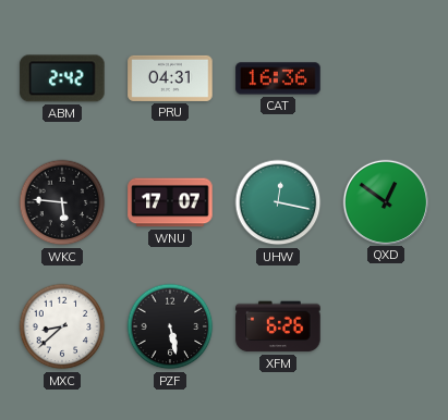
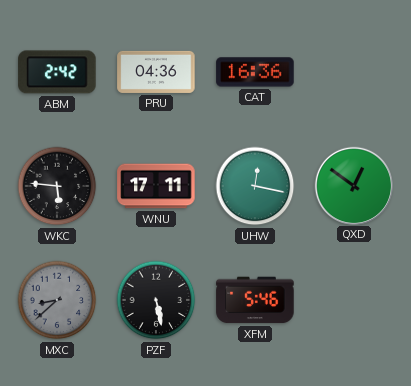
PRU: 04:31 -> 04:36
WNU: 17:07 -> 17:11
MXC dial: white -> grey
XFM: 6:26 -> 5:46
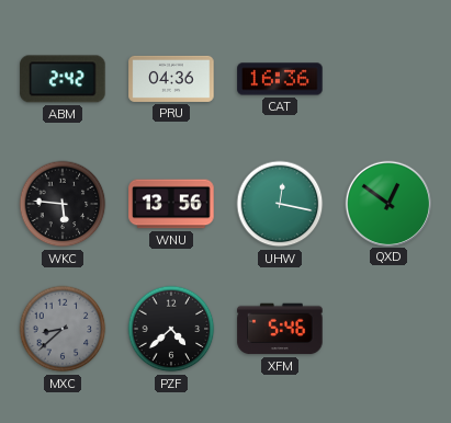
WNU: 17:11 -> 13:56
PZF: 5:28 -> 4:38
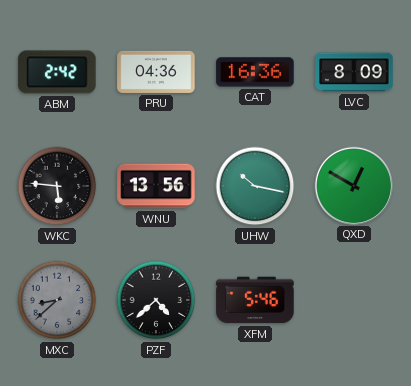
LVC: none -> 8:09
UHW: 12:17 -> 10:17
QXD: 12:51 -> 12:50
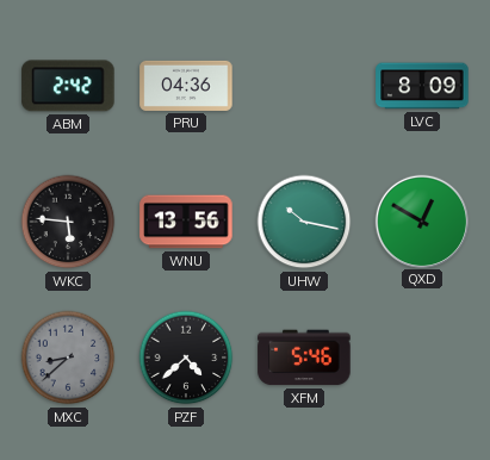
CAT: 16:36 -> none
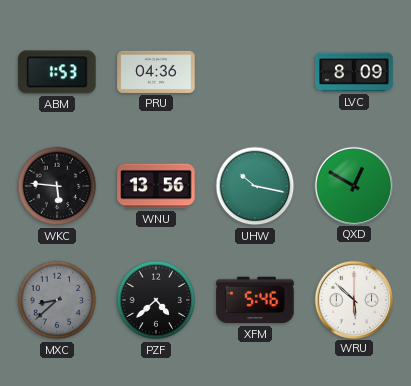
ABM: 2:42 -> 1:53
WRU: none -> 5:52
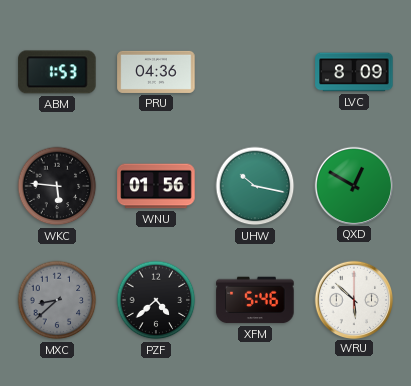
WNU: 13:56 -> 01:56
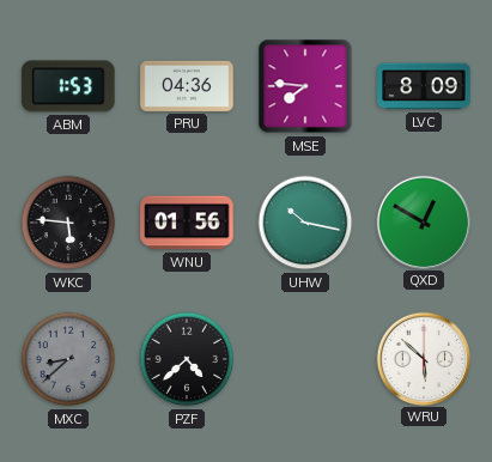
MSE: none -> 7:46
XFM: 5:46 -> none
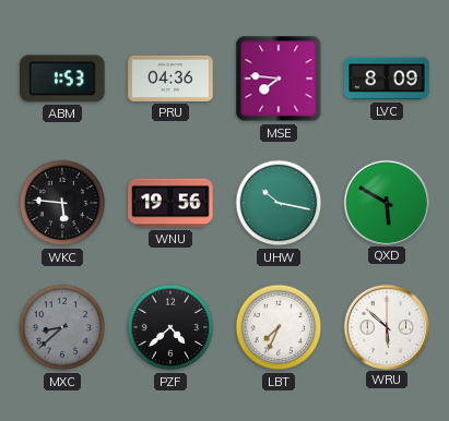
WNU: 01:56 -> 19:56
QXD: 12:50 -> 5:50
LBT: none -> 7:34
